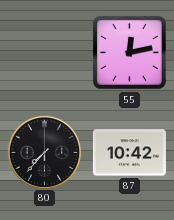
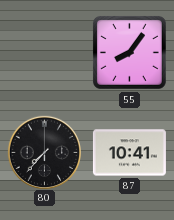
55: 12:13 -> 8:06
87: 10:42 -> 10:41
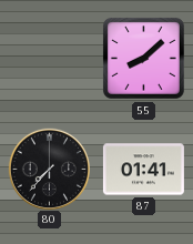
55: 8:06 -> 8:08
87: 10:41 -> 01:41
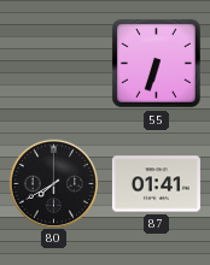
55: 8:08 -> 6:33
80: 7:37 -> 7:40
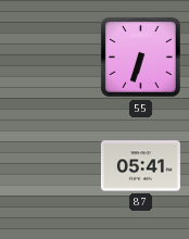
80: 7:40 -> none
87: 01:41 -> 05:41
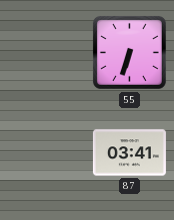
87: 05:41 -> 03:41
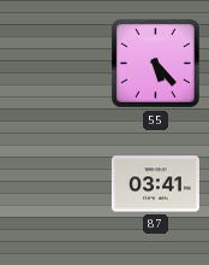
55: 6:33 -> 5:23
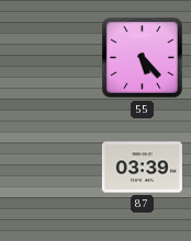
87: 03:41 -> 03:39
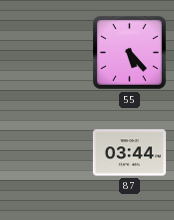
87: 03:39 -> 03:44
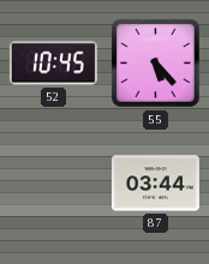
52: none -> 10:45
